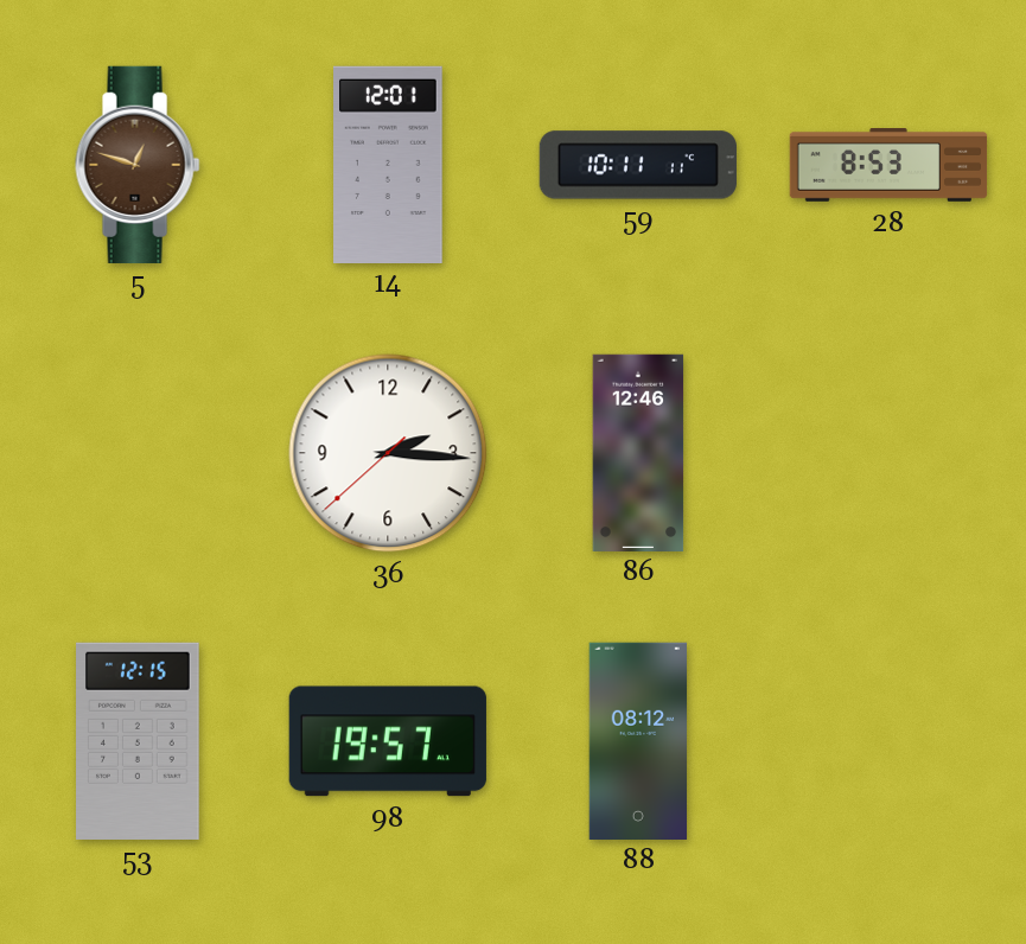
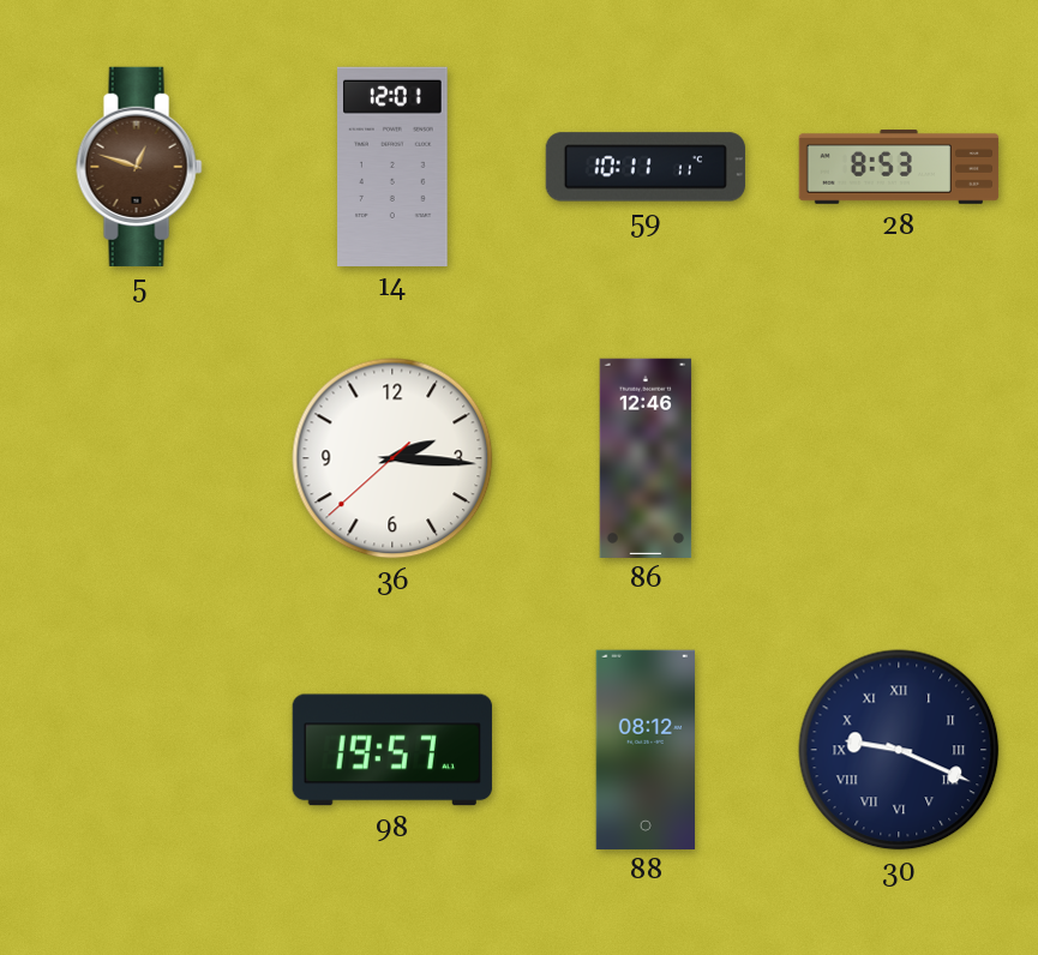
53: 12:15 -> none
30: none -> 9:19
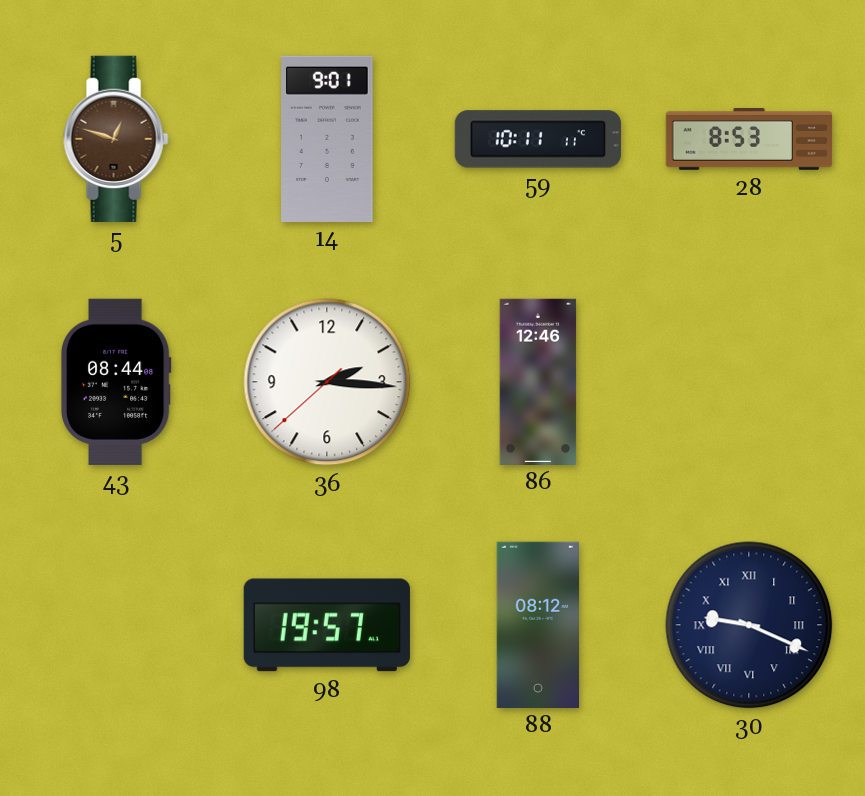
14: 12:01 -> 9:01
43: none -> 08:44
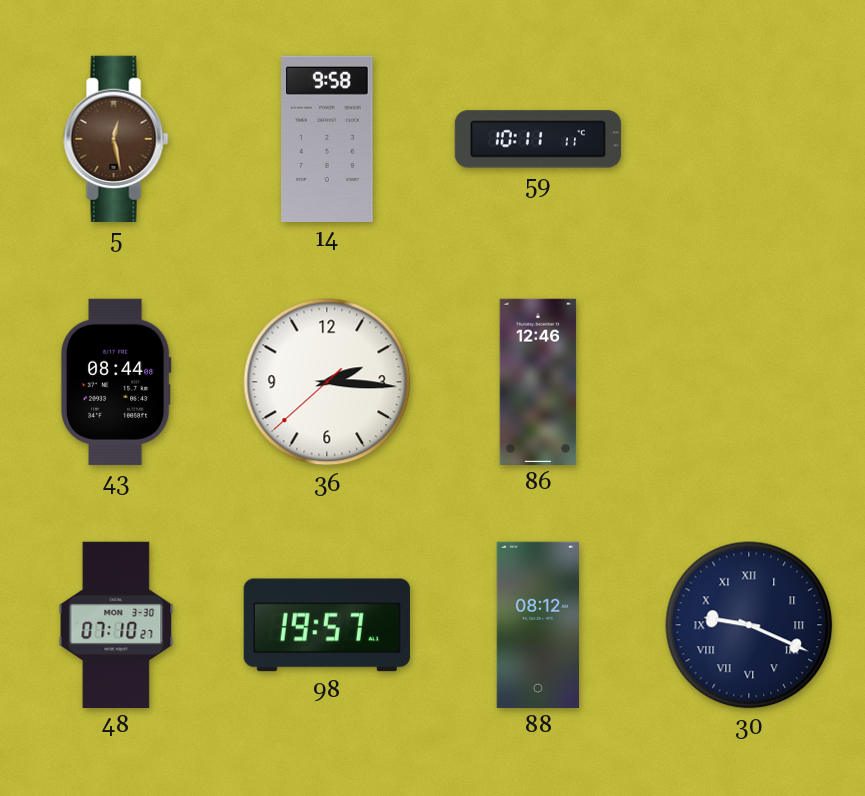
5: 12:48 -> 12:28
14: 9:01 -> 9:58
28: 8:53 -> none
48: none -> 07:10
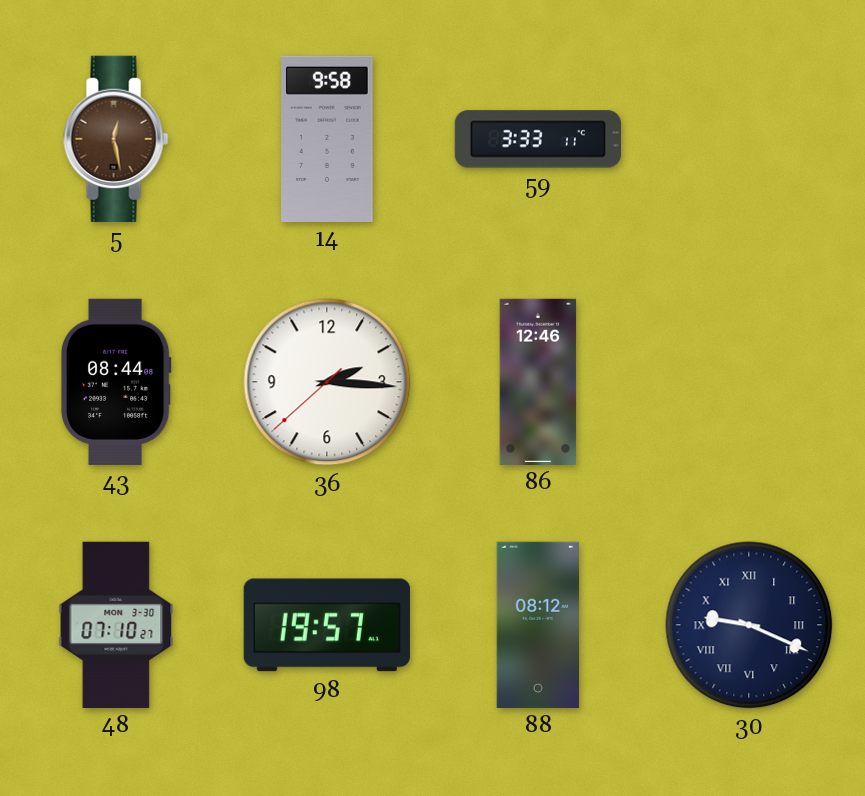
59: 10:11 -> 3:33
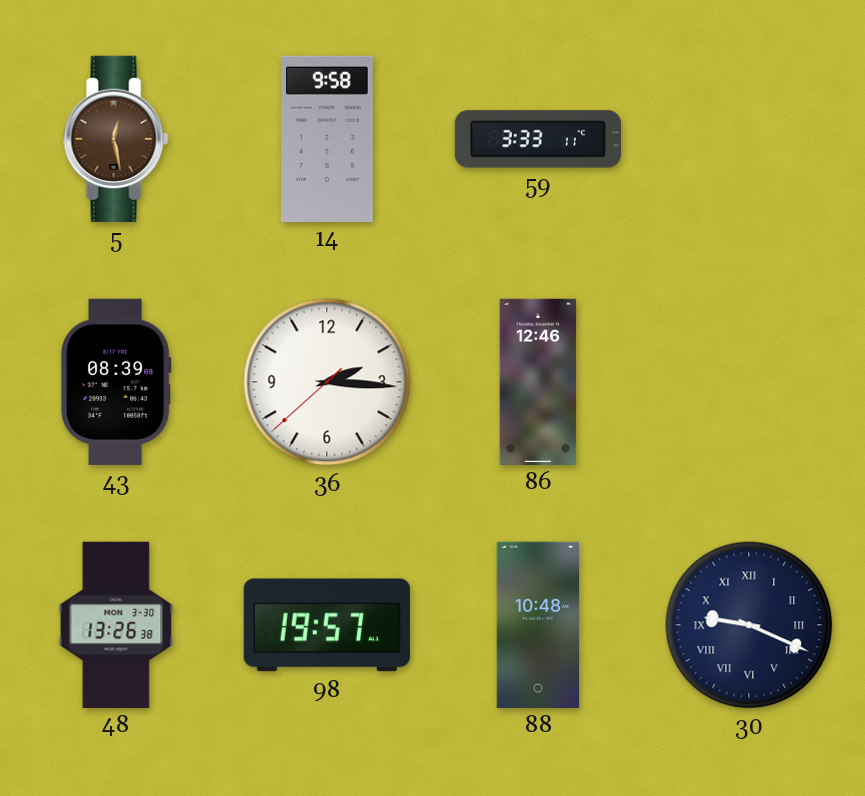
43: 08:44 -> 08:39
48: 07:10 -> 13:26
88: 08:12 -> 10:48
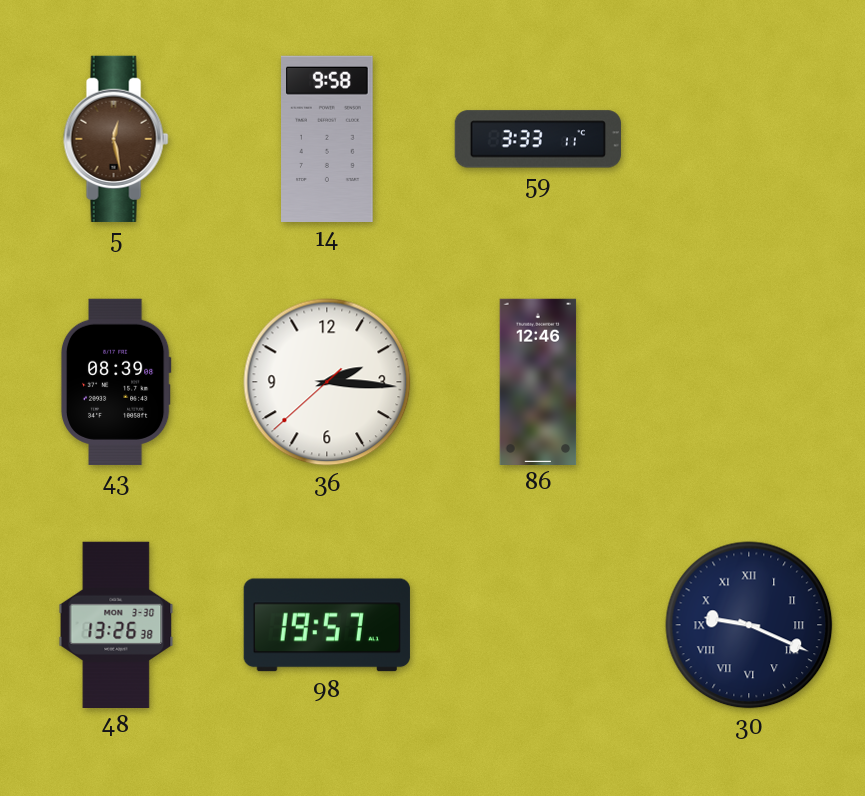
88: 10:48 -> none
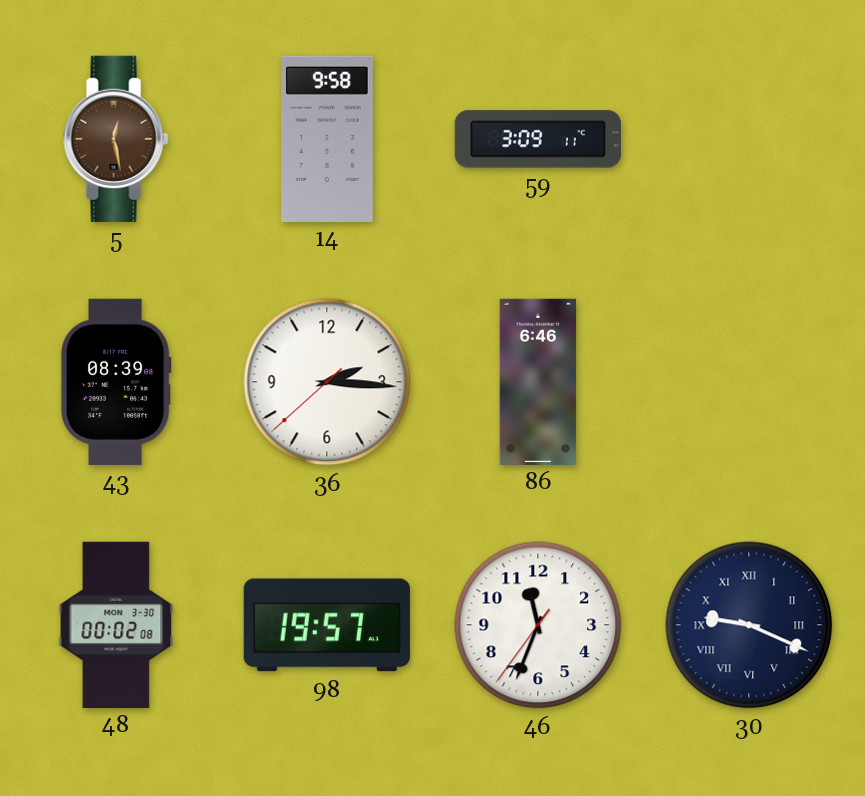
59: 3:33 -> 3:09
86: 12:46 -> 6:46
48: 13:26 -> 00:02
46: none -> 11:33
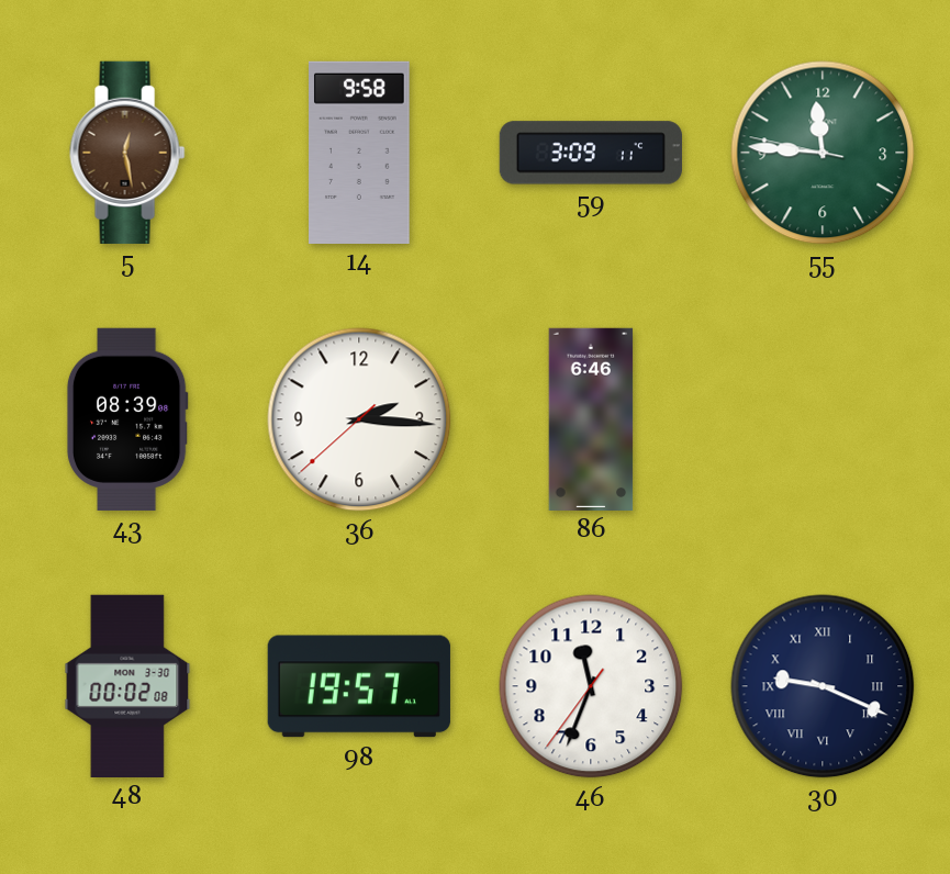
55: none -> 11:45
